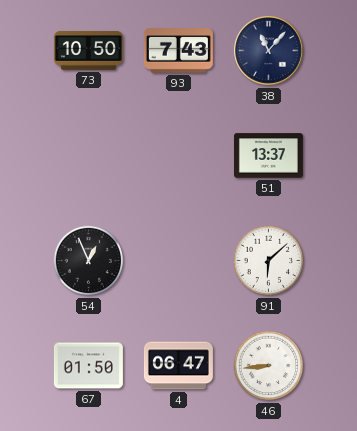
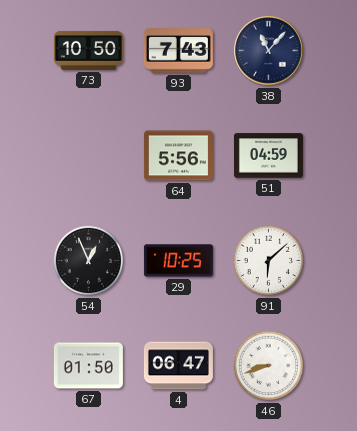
64: none -> 5:56
51: 13:37 -> 04:59
29: none -> 10:25
46: 8:44 -> 8:42
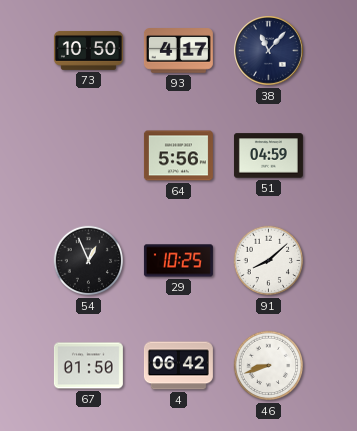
93: 7:43 -> 4:17
91: 6:08 -> 8:08
4: 06:47 -> 06:42
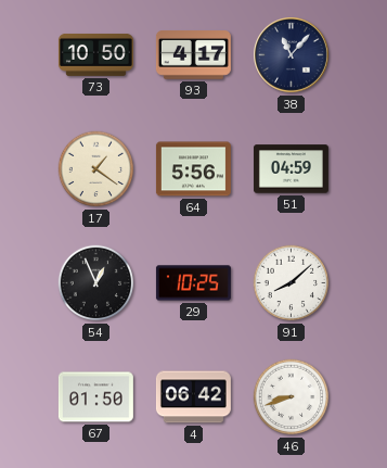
17: none -> 1:21
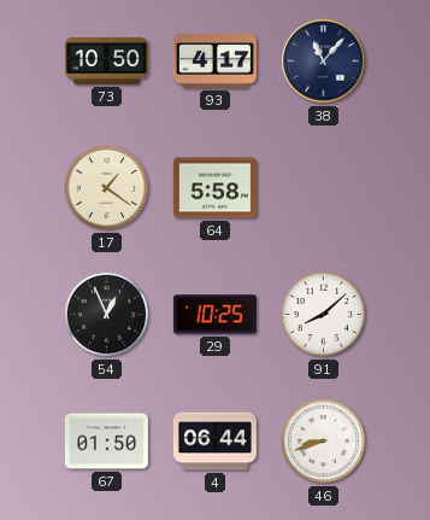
64: 5:56 -> 5:58
51: 04:59 -> none
4: 06:42 -> 06:44
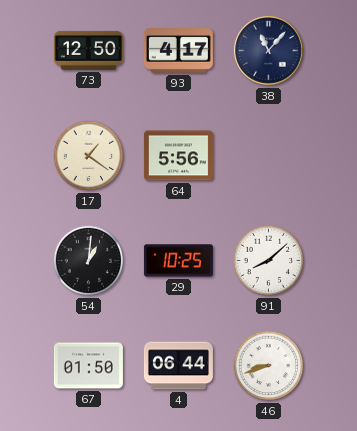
73: 10:50 -> 12:50
64: 5:58 -> 5:56
54: 12:56 -> 1:01
